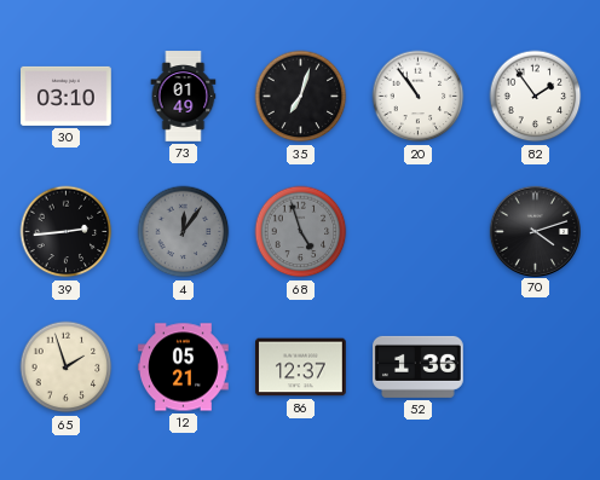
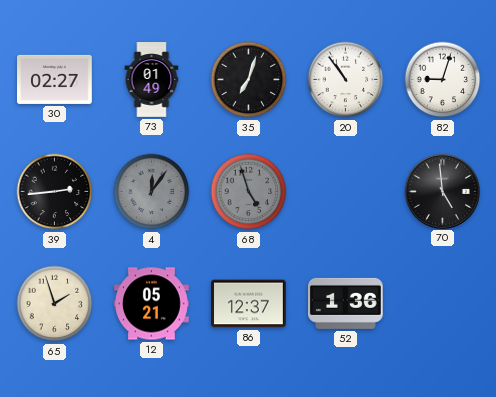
30: 03:10 -> 02:27
82: 1:54 -> 9:03
70: 4:12 -> 4:59
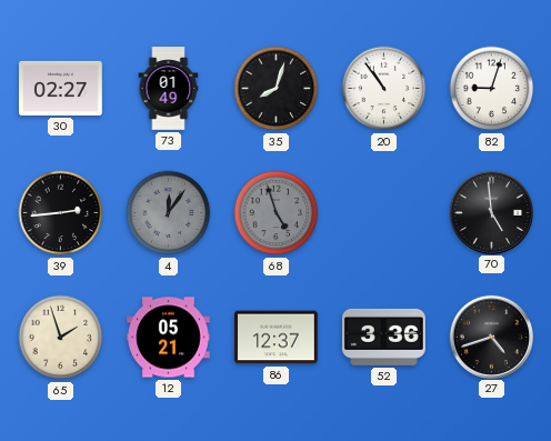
35: 7:03 -> 8:03
52: 1:36 -> 3:36
27: none -> 4:42
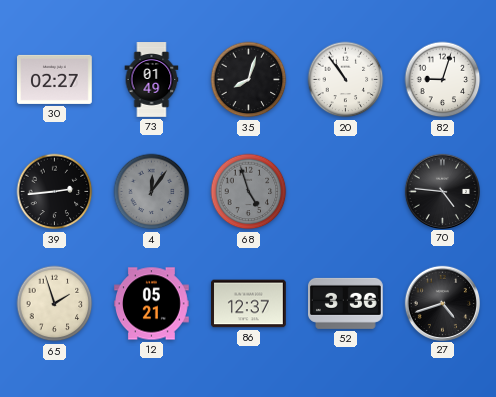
70: 4:59 -> 4:46
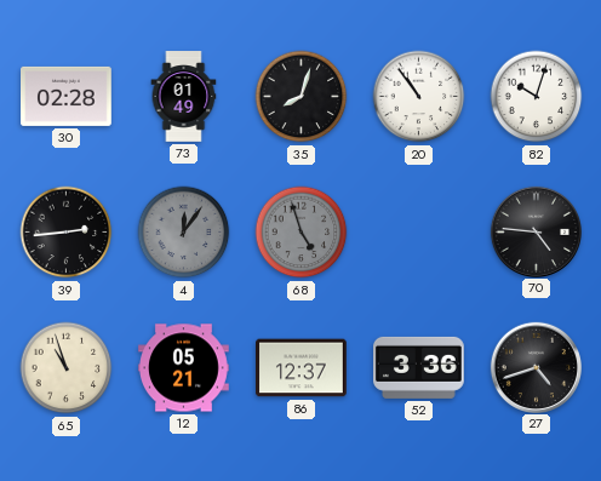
30: 02:27 -> 02:28
82: 9:03 -> 10:03
65: 1:57 -> 10:57
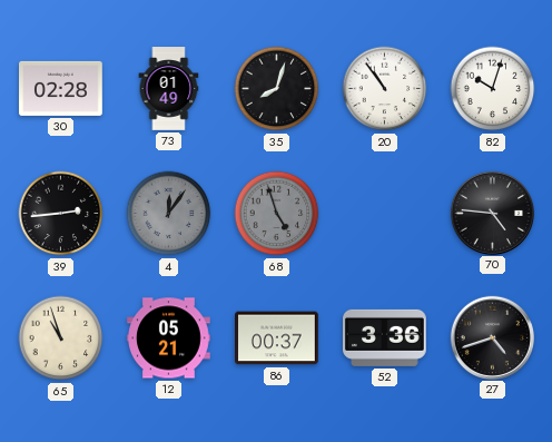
86: 12:37 -> 00:37
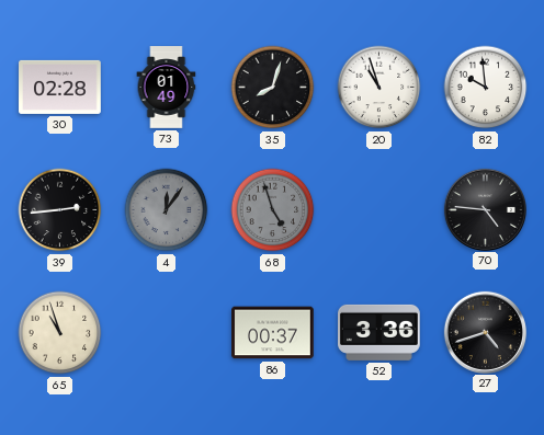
20: 10:54 -> 10:57
82: 10:03 -> 9:59
12: 05:21 -> none
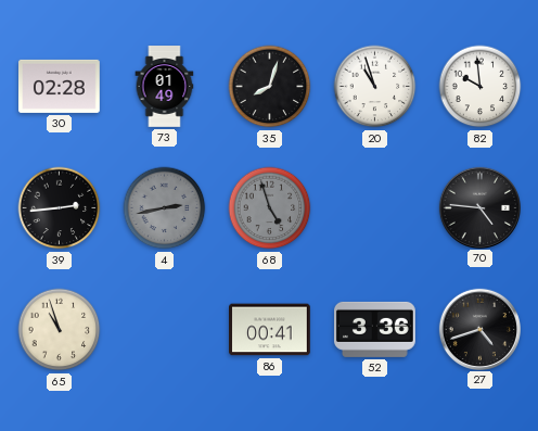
4: 12:06 -> 2:43
86: 00:37 -> 00:41
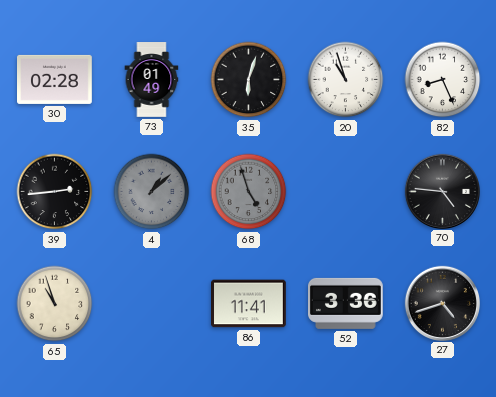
35: 8:03 -> 6:03
82: 9:59 -> 8:26
4: 2:43 -> 1:08
86: 00:41 -> 11:41
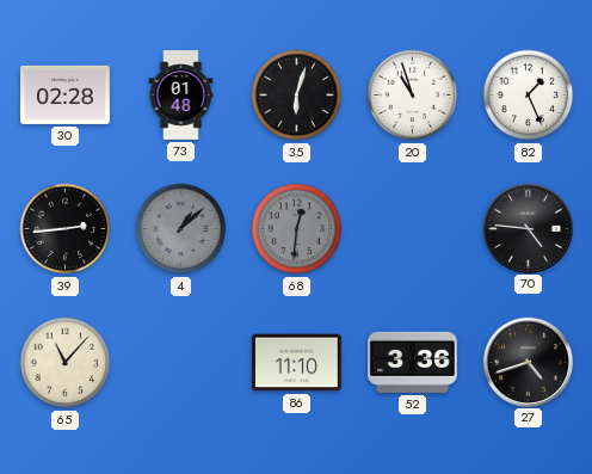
73: 01:49 -> 01:48
82: 8:26 -> 1:26
68: 4:57 -> 12:31
65: 10:57 -> 11:07
86: 11:41 -> 11:10
